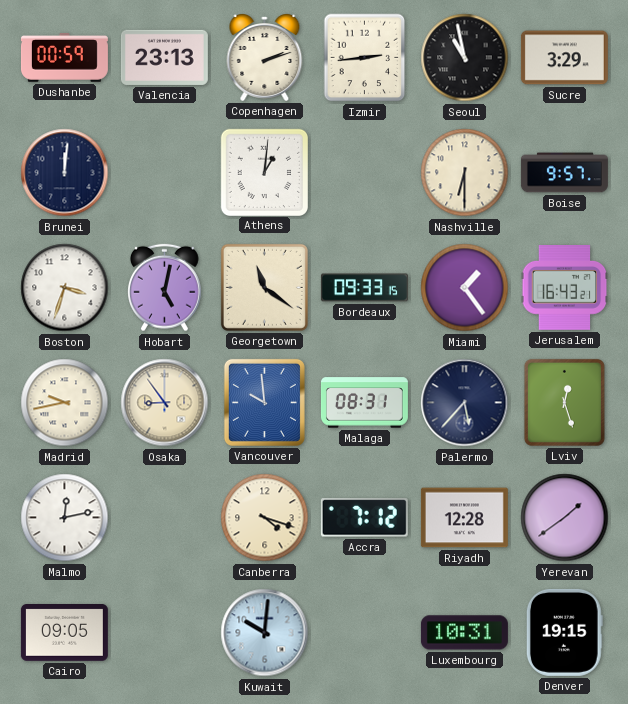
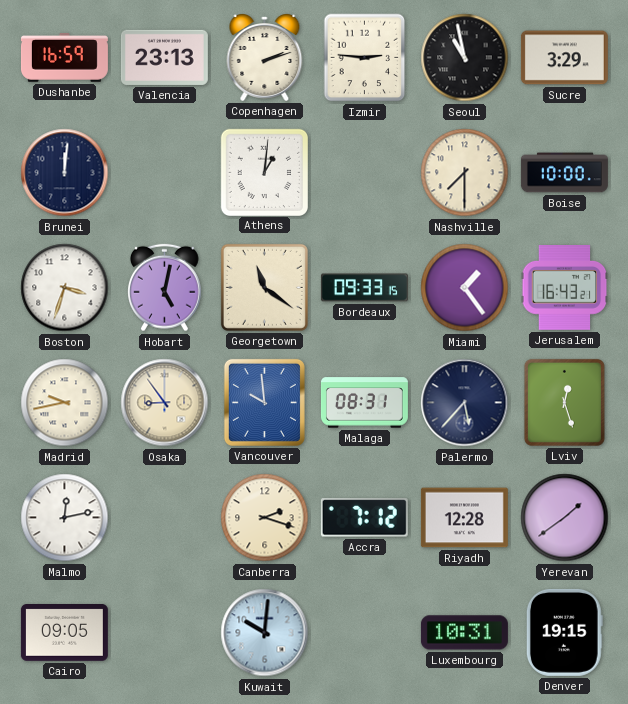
Dushanbe: 00:59 -> 16:59
Izmir: 2:44 -> 2:46
Nashville: 6:30 -> 7:30
Boise: 9:57 -> 10:00
Canberra: 4:18 -> 2:18
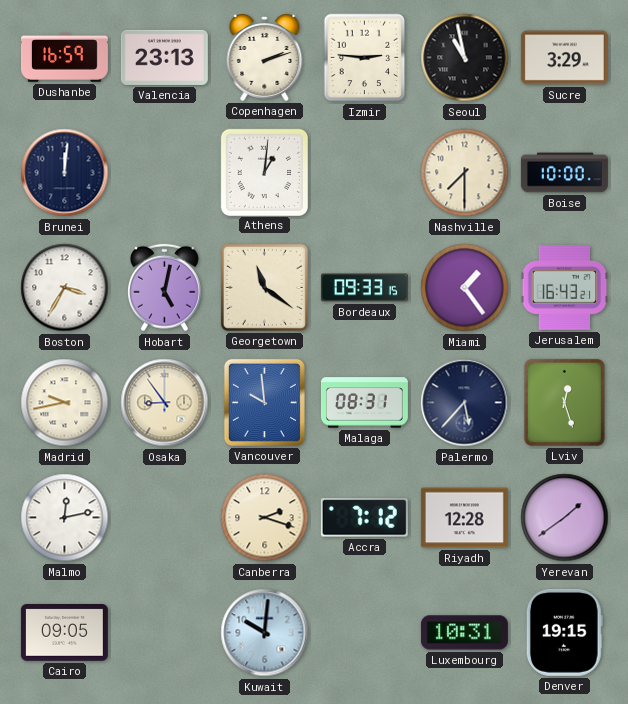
Boston: 3:33 -> 3:35
